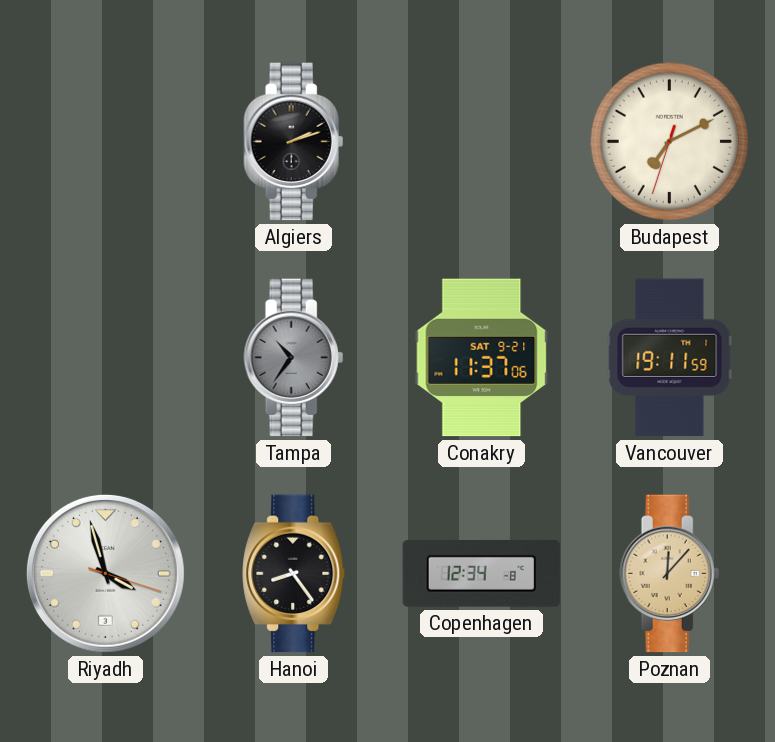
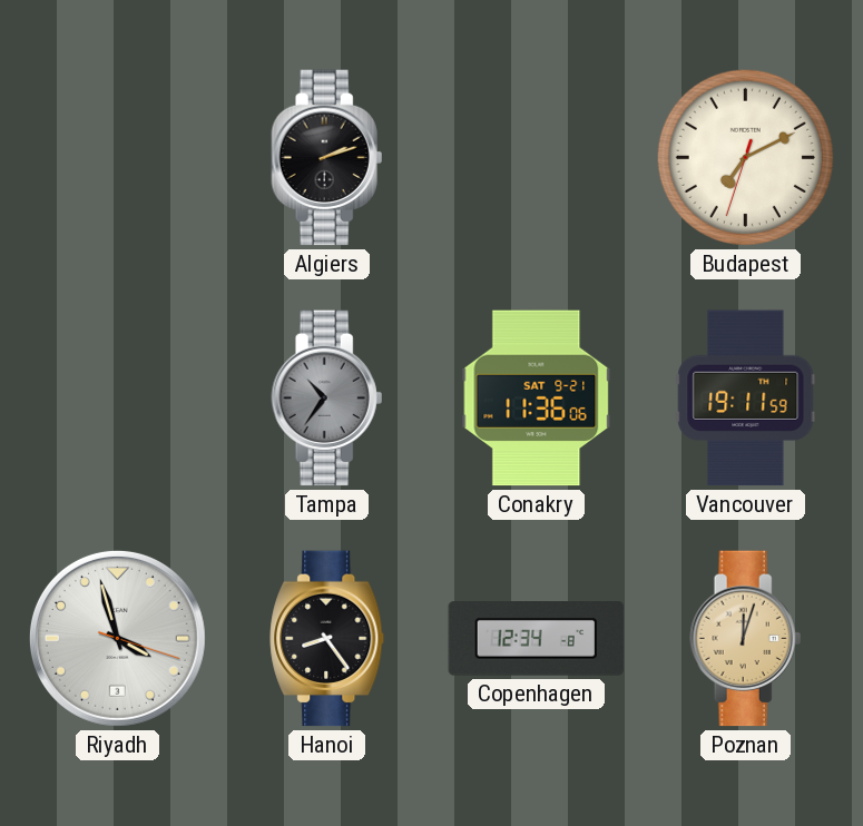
Conakry: 11:37 -> 11:36
Poznan: 12:07 -> 12:03
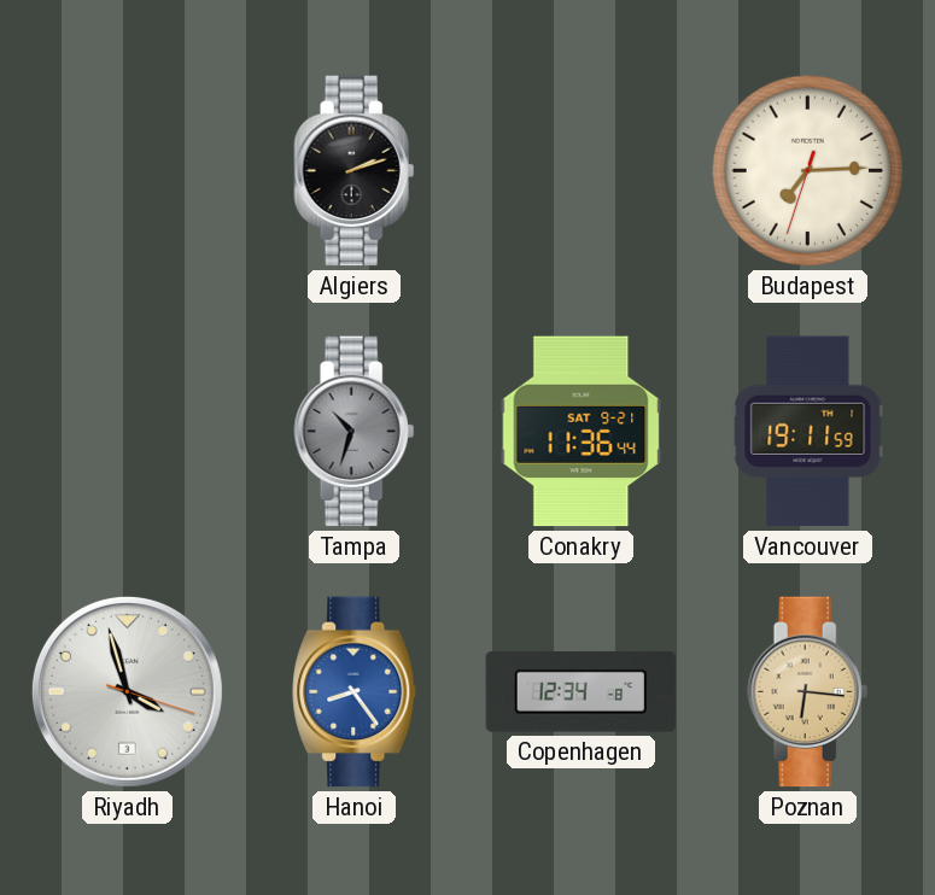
Budapest: 7:10 -> 7:14
Tampa: 10:36 -> 10:33
Conakry: 11:36:06 -> 11:36:44
Hanoi dial: black -> blue
Poznan: 12:03 -> 6:16
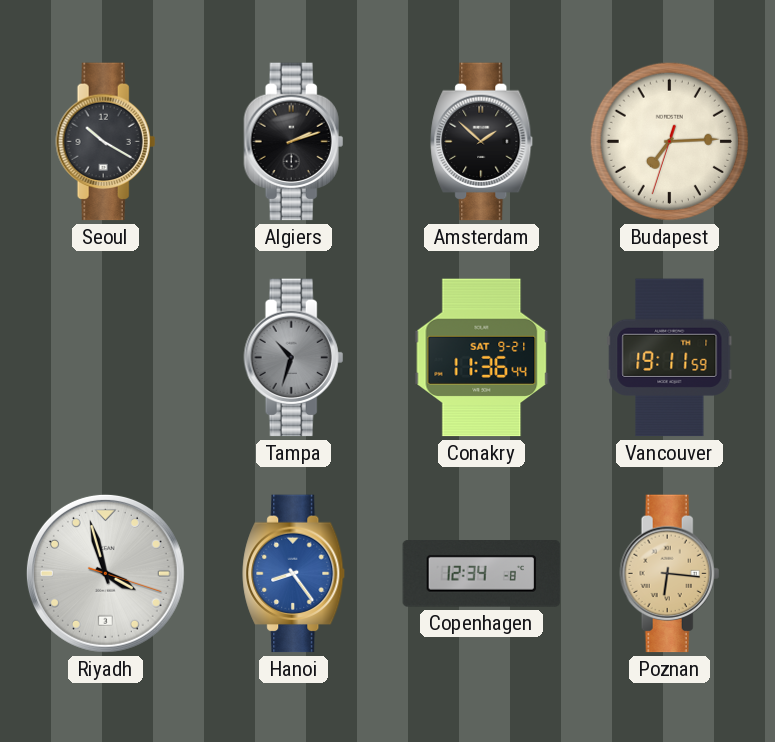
Seoul: none -> 10:20
Amsterdam: none -> 1:52
